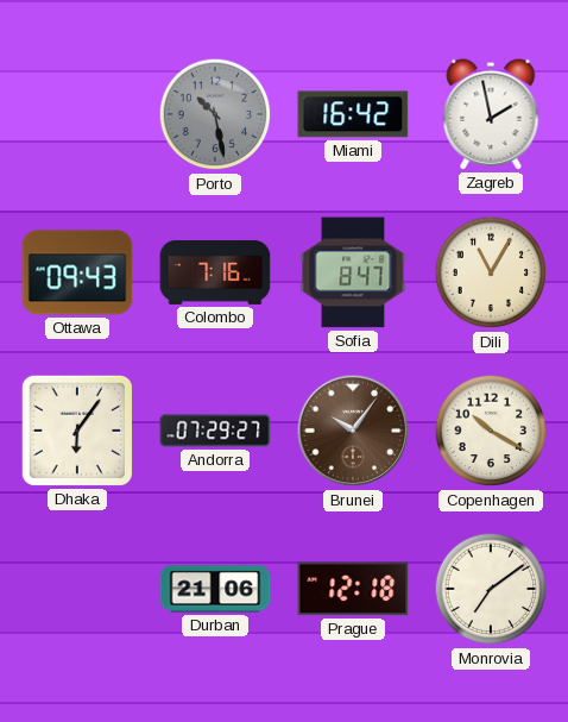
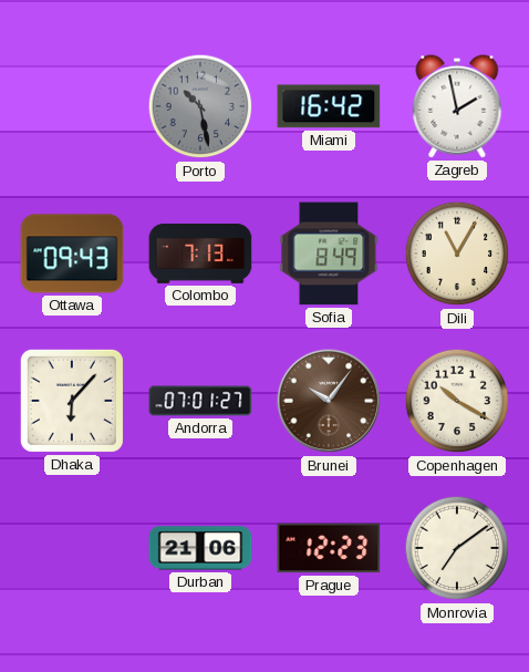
Colombo: 7:16 -> 7:13
Sofia: 8:47 -> 8:49
Dhaka: 6:06 -> 6:07
Andorra: 07:29 -> 07:01
Prague: 12:18 -> 12:23
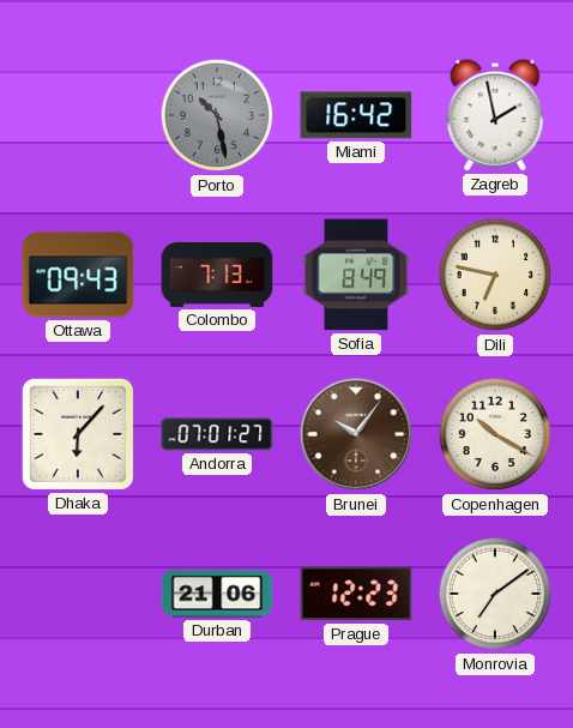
Dili: 11:05 -> 6:47
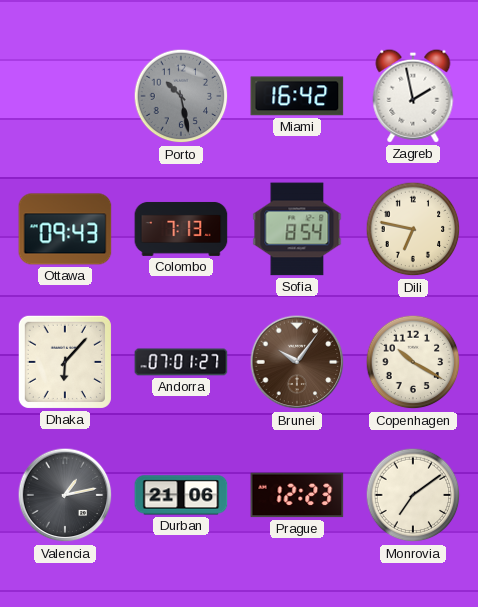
Sofia: 8:49 -> 8:54
Valencia: none -> 1:13
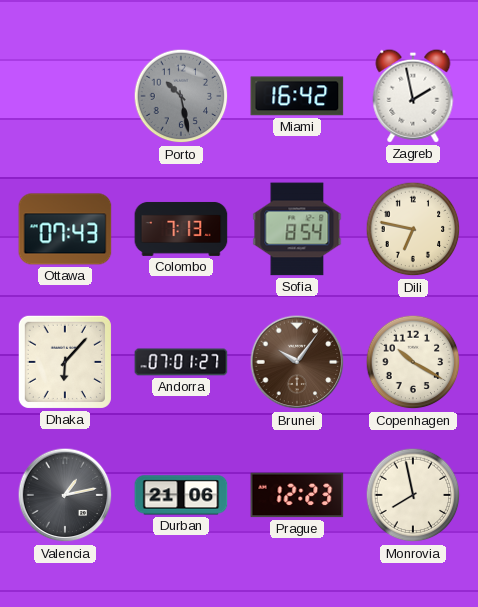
Ottawa: 09:43 -> 07:43
Monrovia: 7:09 -> 7:58
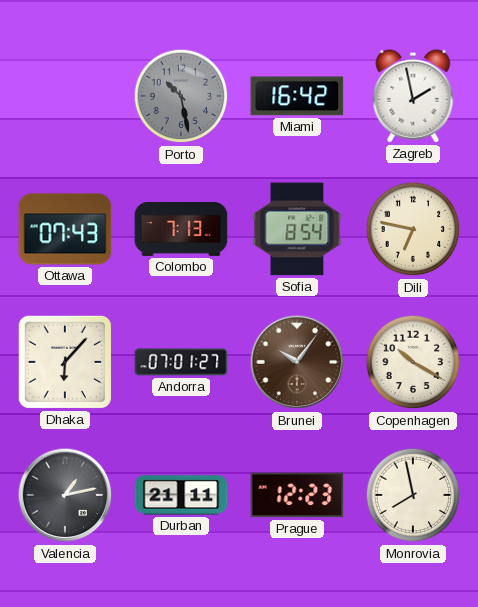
Durban: 21:06 -> 21:11
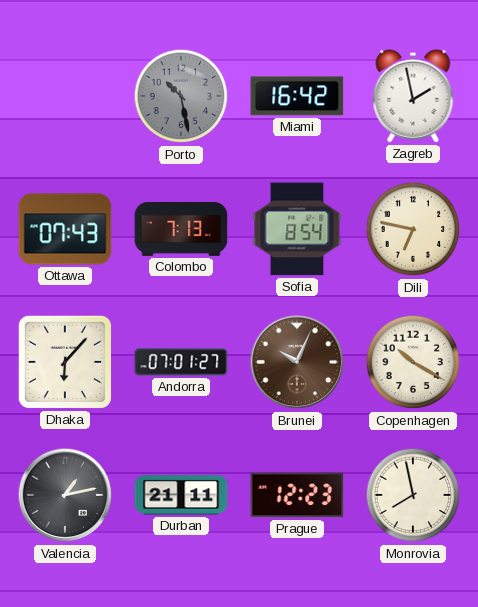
Brunei: 10:06 -> 10:04
